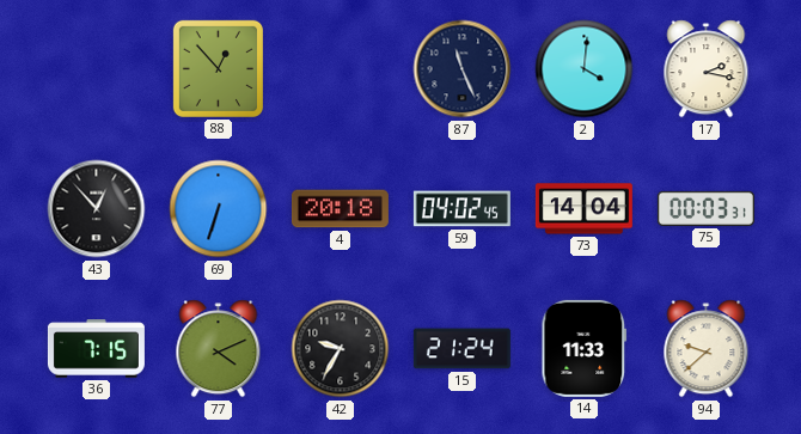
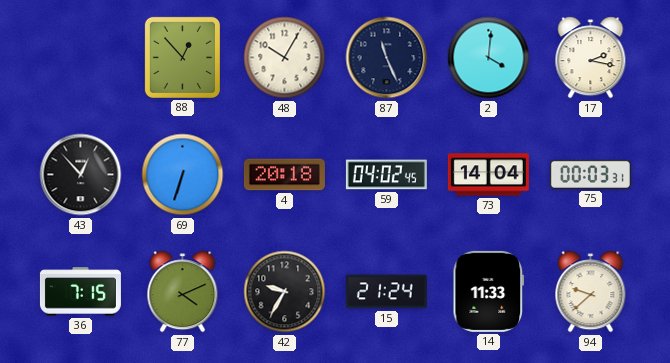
48: none -> 10:05
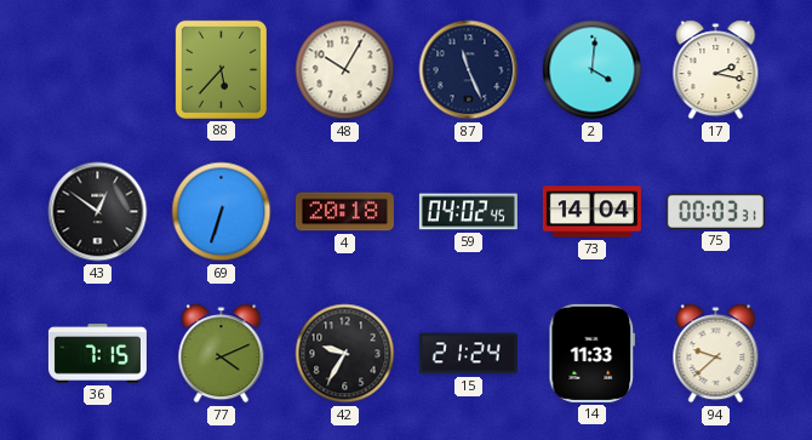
88: 12:53 -> 5:37
43: 12:53 -> 12:51
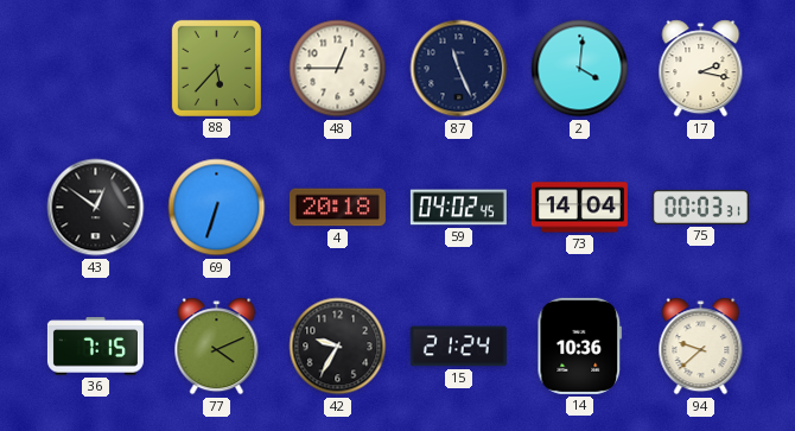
48: 10:05 -> 12:45
14: 11:33 -> 10:36
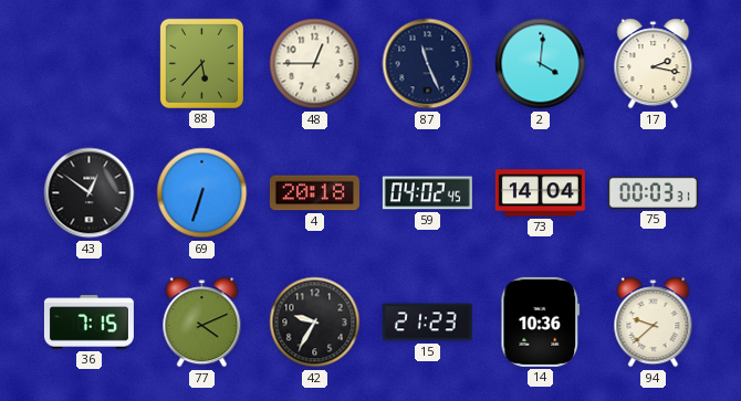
15: 21:24 -> 21:23
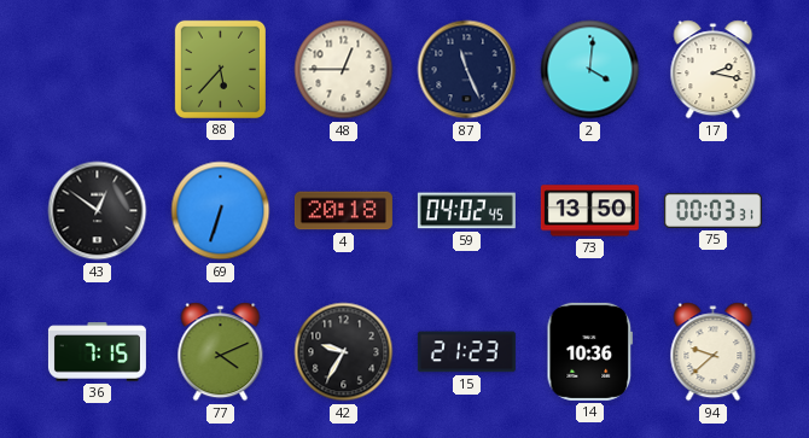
73: 14:04 -> 13:50
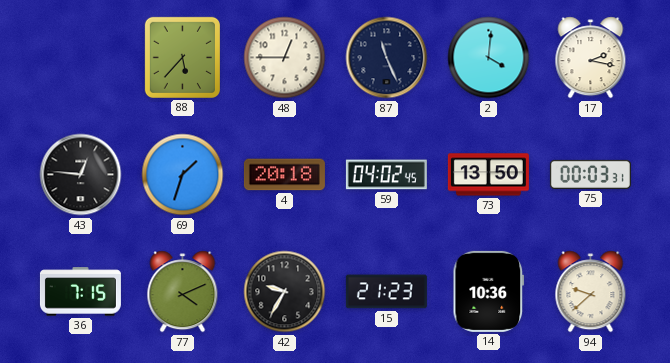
43: 12:51 -> 12:46
69: 6:33 -> 1:33
